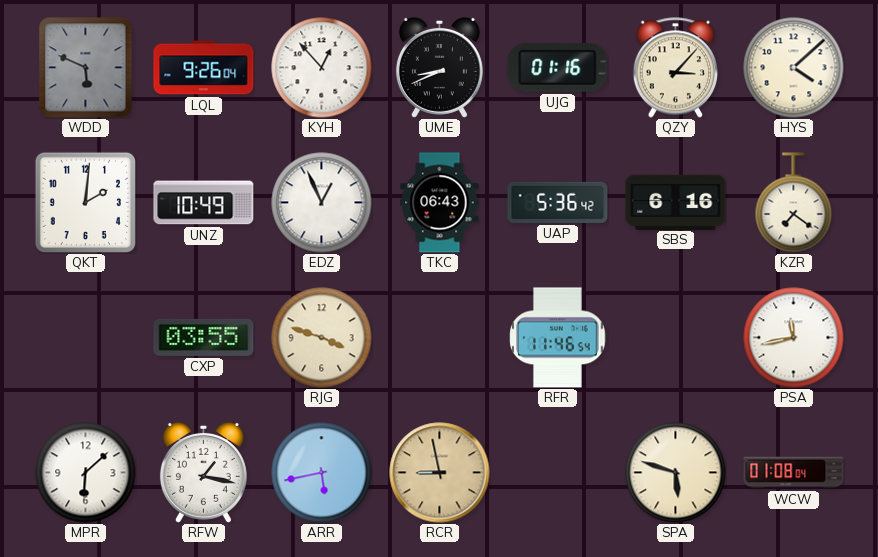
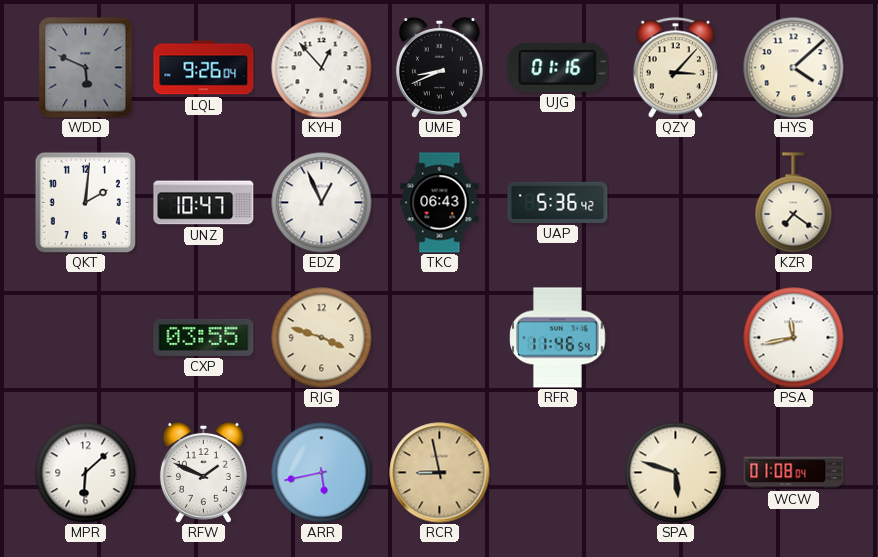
UNZ: 10:49 -> 10:47
SBS: 6:16 -> none
RFW: 1:17 -> 1:49
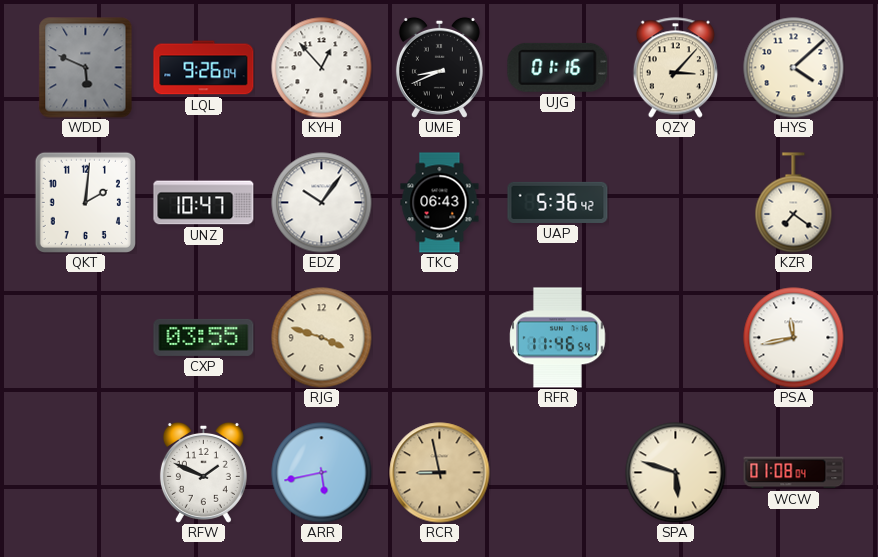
EDZ: 12:56 -> 10:06
MPR: 6:08 -> none
